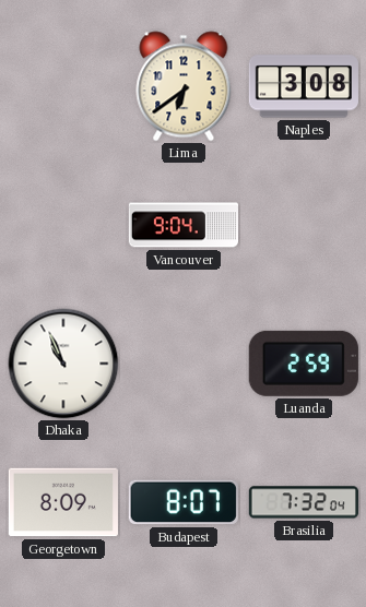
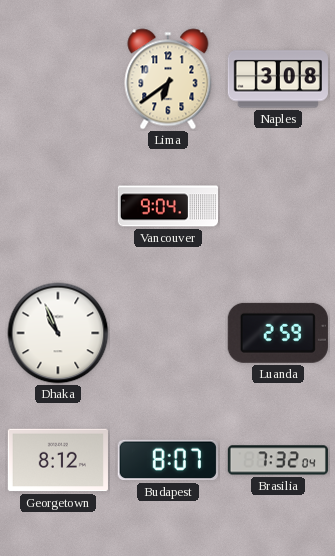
Georgetown: 8:09 -> 8:12
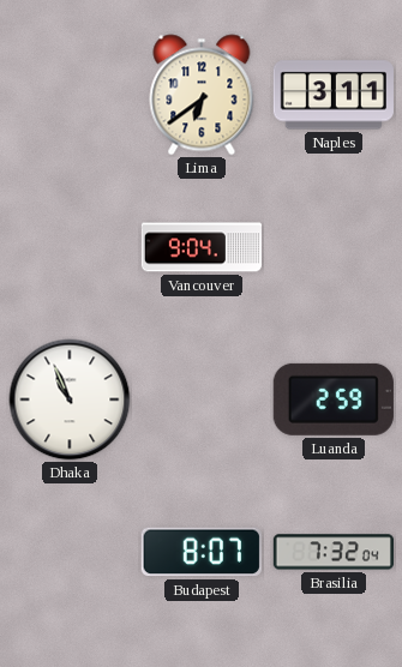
Naples: 3:08 -> 3:11
Georgetown: 8:12 -> none
